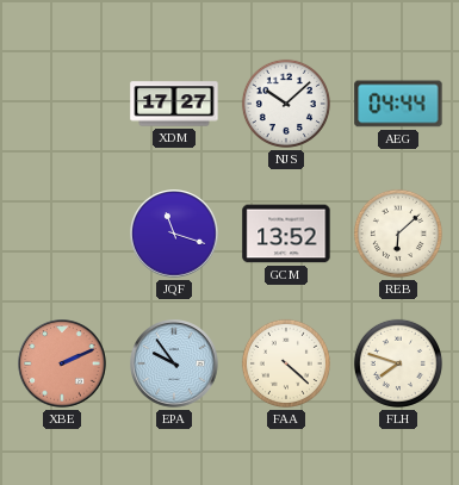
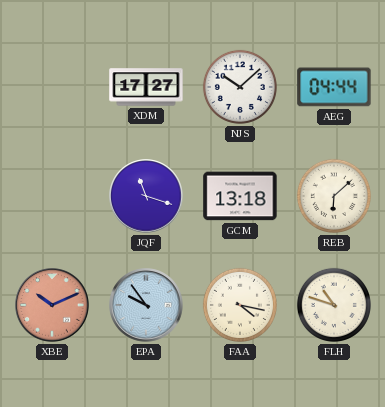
GCM: 13:52 -> 13:18
XBE: 2:11 -> 10:11
FAA: 4:22 -> 4:17
FLH: 7:48 -> 10:48
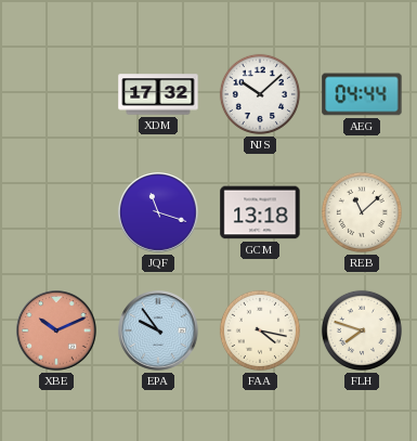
XDM: 17:27 -> 17:32
REB: 6:08 -> 11:08
FLH: 10:48 -> 7:48
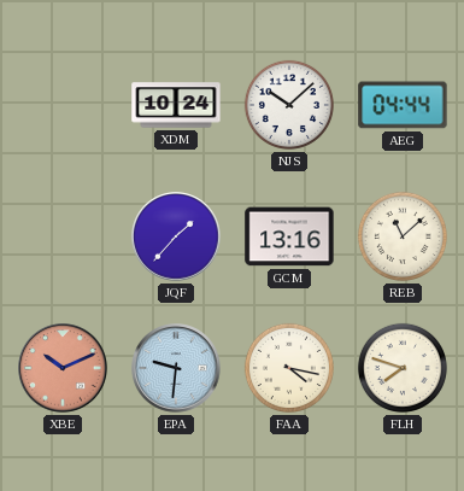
XDM: 17:32 -> 10:24
JQF: 11:18 -> 1:37
GCM: 13:18 -> 13:16
EPA: 9:54 -> 9:31
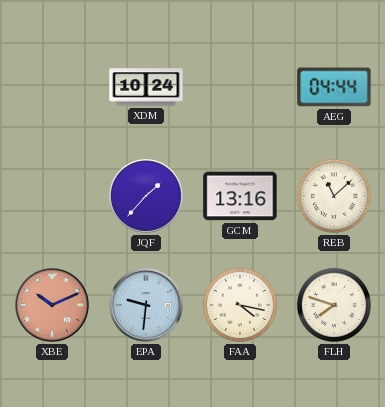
NJS: 10:08 -> none
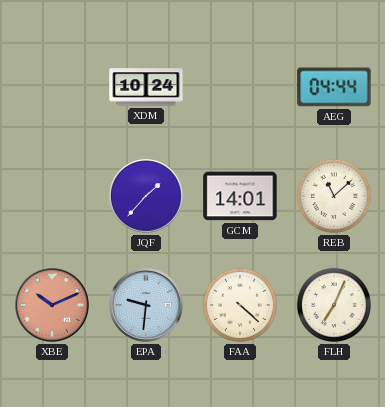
GCM: 13:16 -> 14:01
FAA: 4:17 -> 4:22
FLH: 7:48 -> 7:04
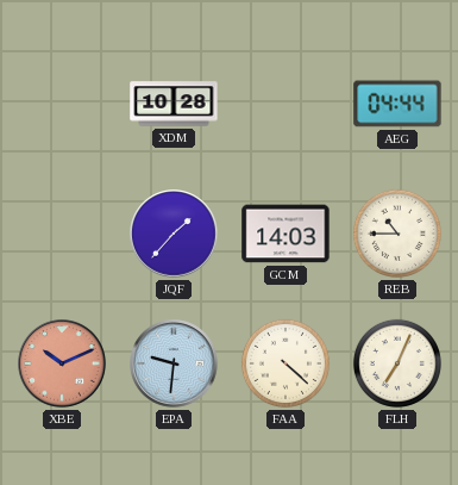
XDM: 10:24 -> 10:28
GCM: 14:01 -> 14:03
REB: 11:08 -> 10:45
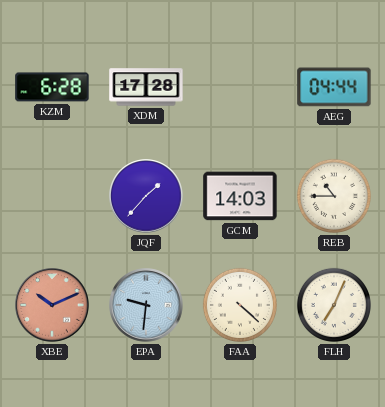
KZM: none -> 6:28
XDM: 10:28 -> 17:28
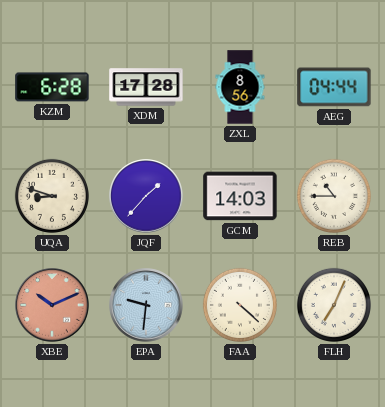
ZXL: none -> 8:56
UQA: none -> 8:48
